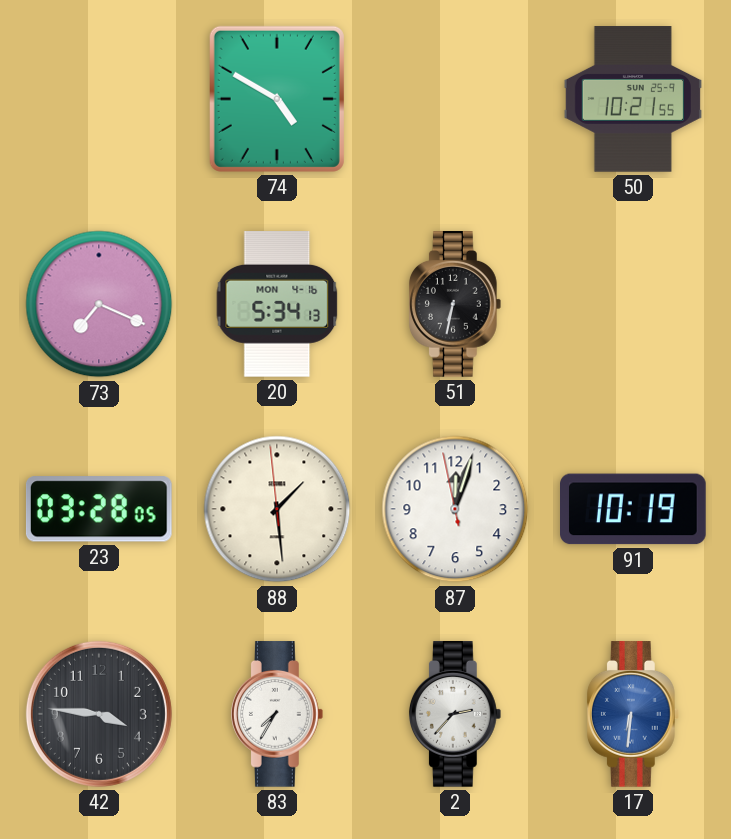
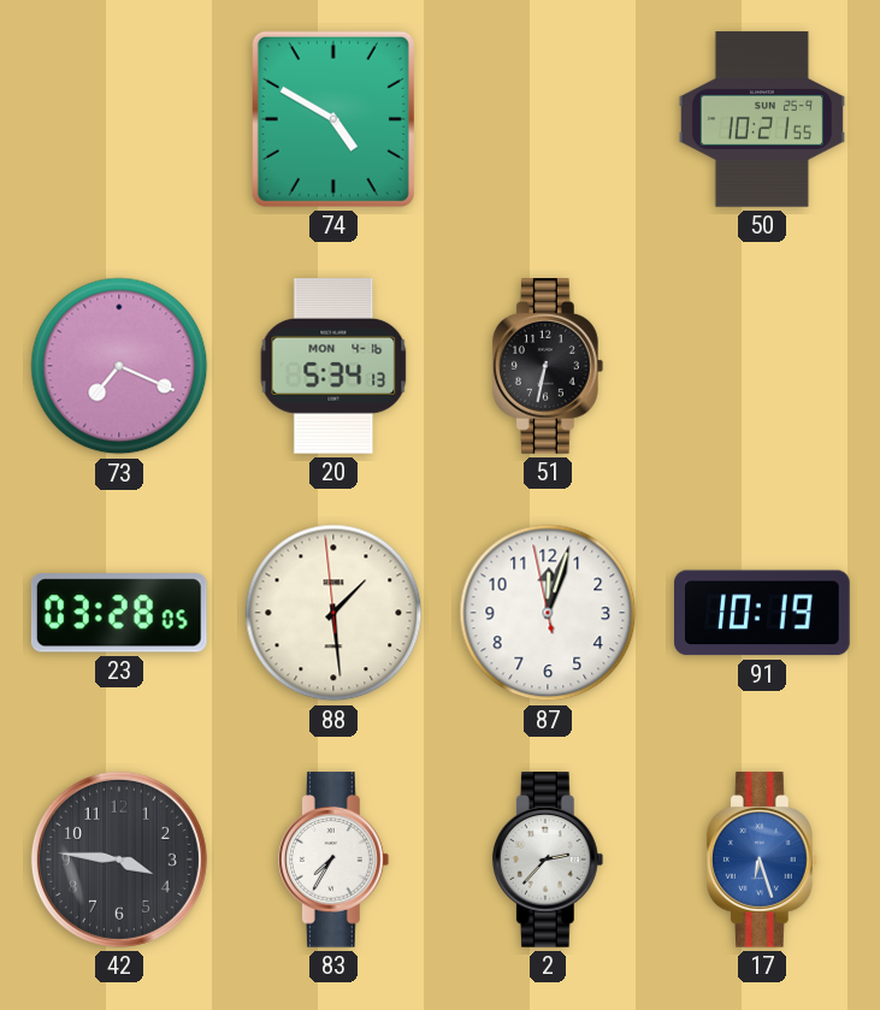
17: 6:31 -> 6:27
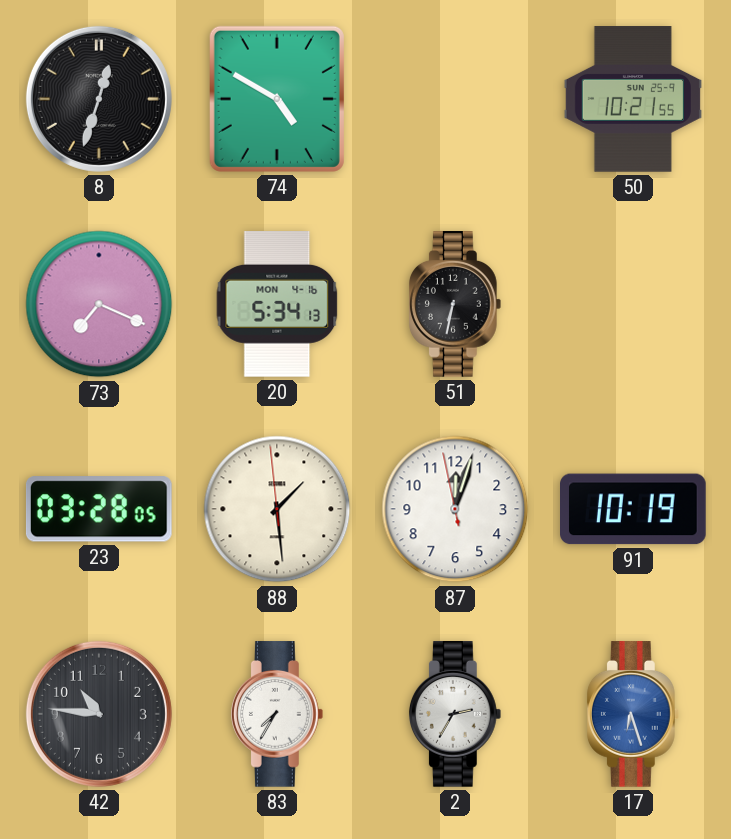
8: none -> 12:33
42: 3:46 -> 10:46
2: 2:37 -> 2:35
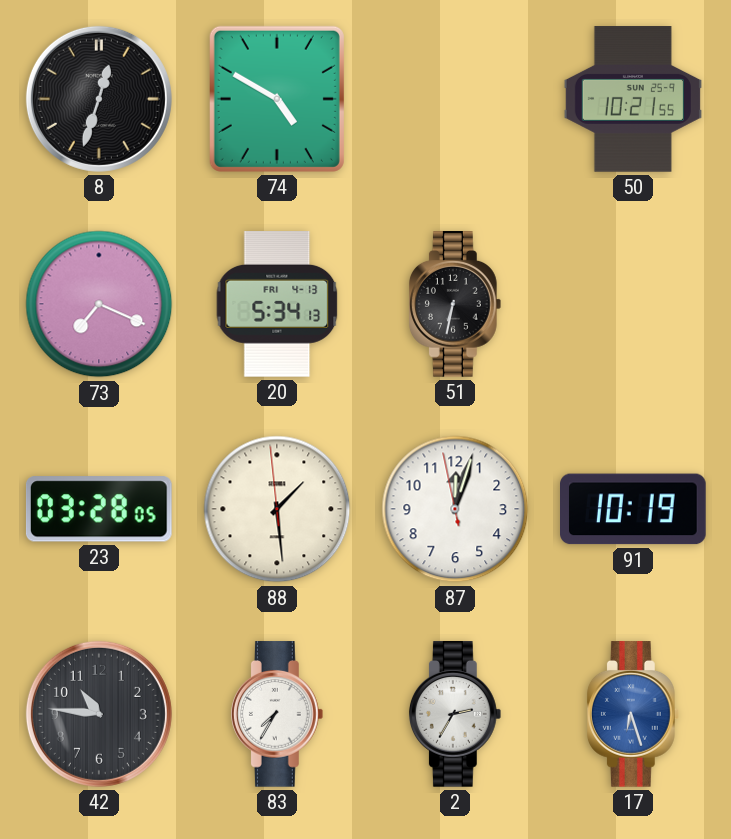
20 date: MON 4-16 -> FRI 4-13
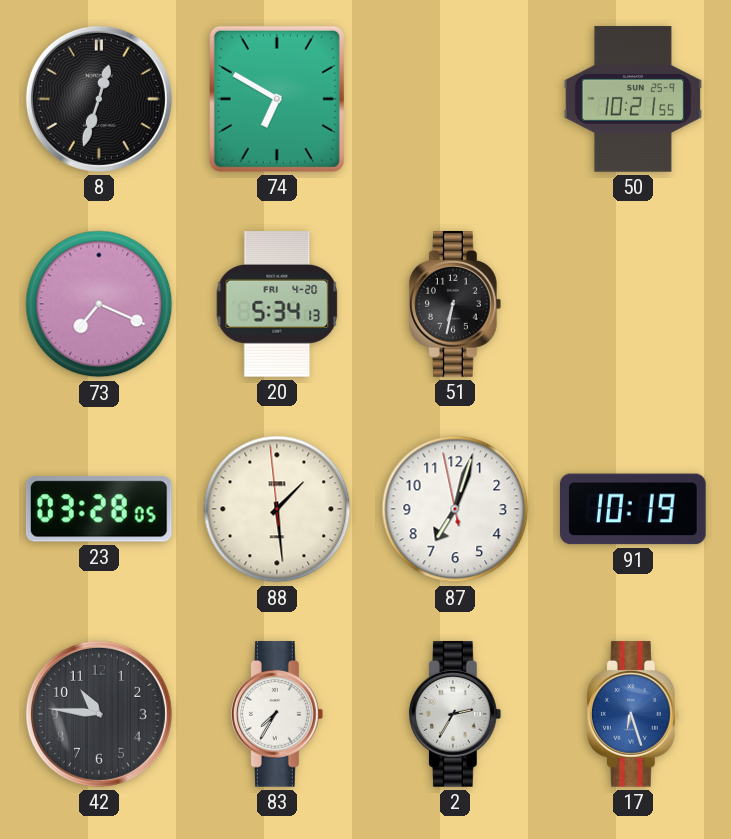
74: 4:50 -> 6:50
20 date: FRI 4-13 -> FRI 4-20
87: 12:02 -> 7:02
